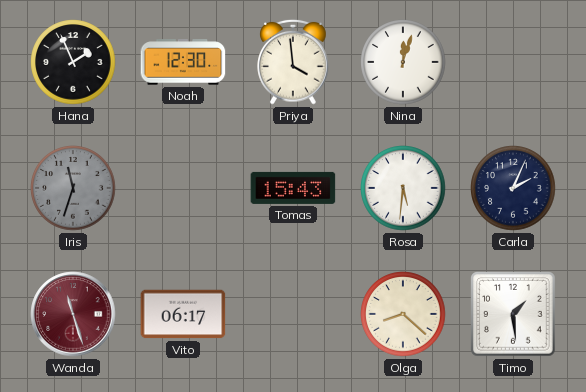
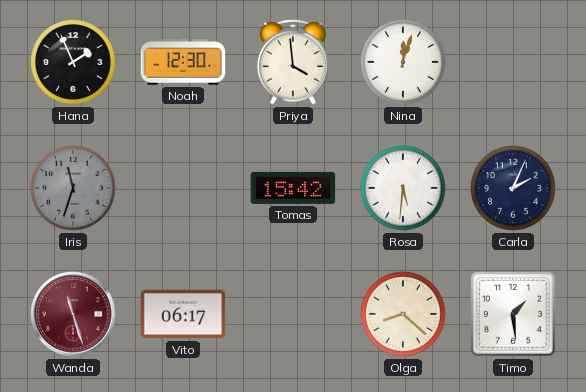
Tomas: 15:43 -> 15:42
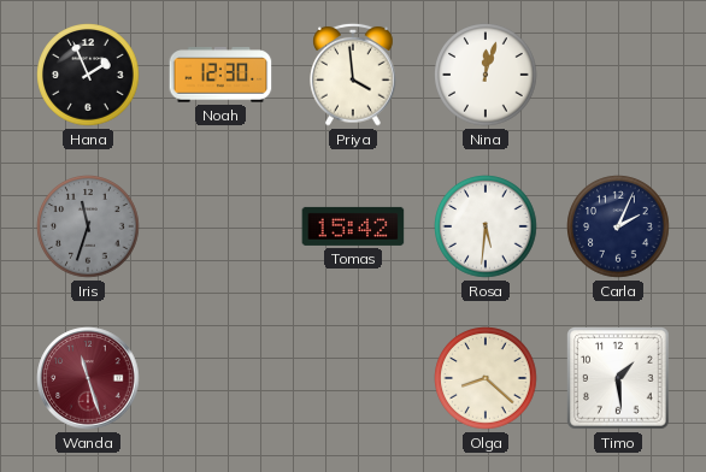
Vito: 06:17 -> none
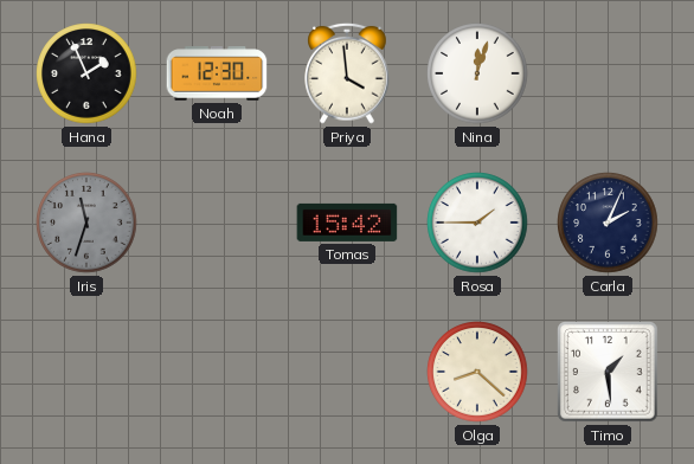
Rosa: 5:31 -> 1:45
Wanda: 11:27 -> none
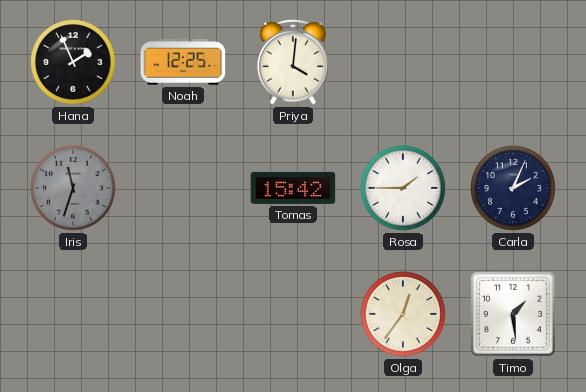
Noah: 12:30 -> 12:25
Priya: 3:59 -> 4:01
Nina: 12:03 -> none
Olga: 8:22 -> 12:36
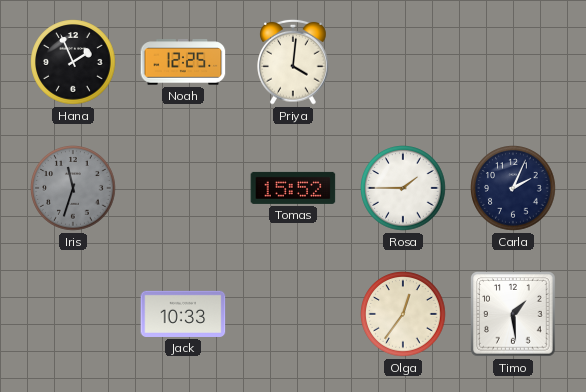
Tomas: 15:42 -> 15:52
Jack: none -> 10:33
